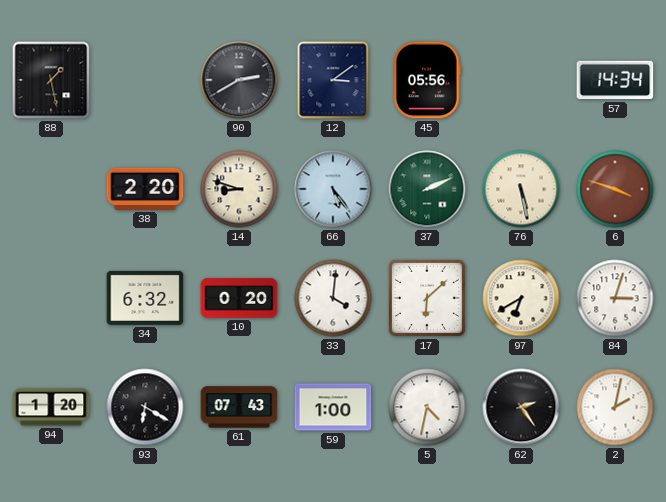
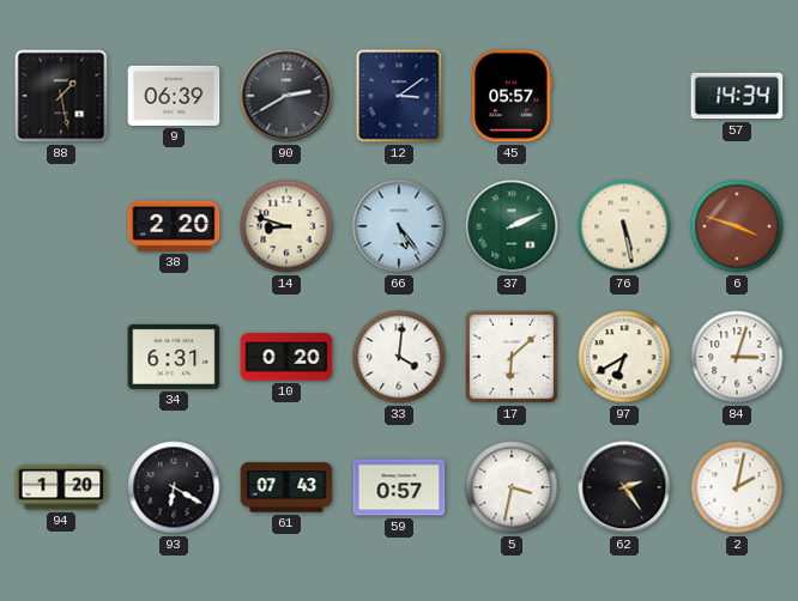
9: none -> 06:39
45: 05:56 -> 05:57
34: 6:32 -> 6:31
59: 1:00 -> 0:57
5: 4:32 -> 3:32
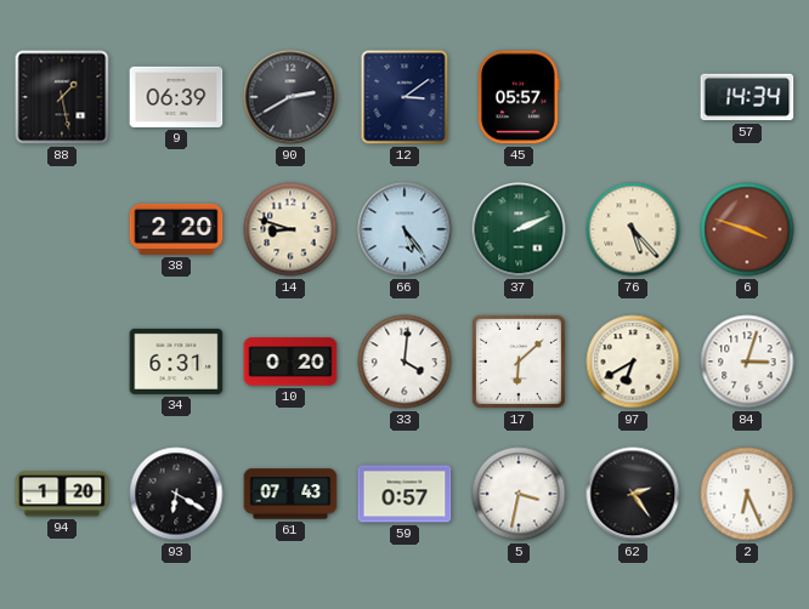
76: 5:28 -> 5:23
2: 2:02 -> 6:26
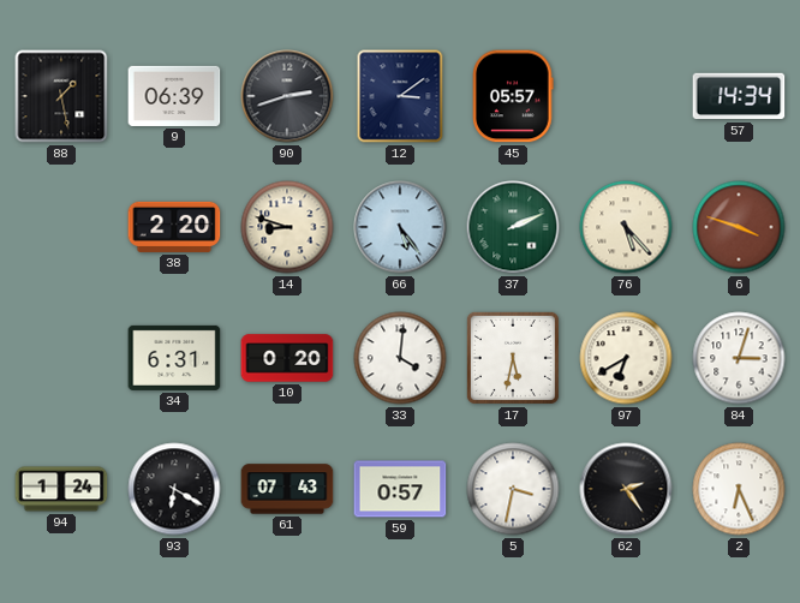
90: 2:40 -> 2:42
17: 6:08 -> 5:32
94: 1:20 -> 1:24
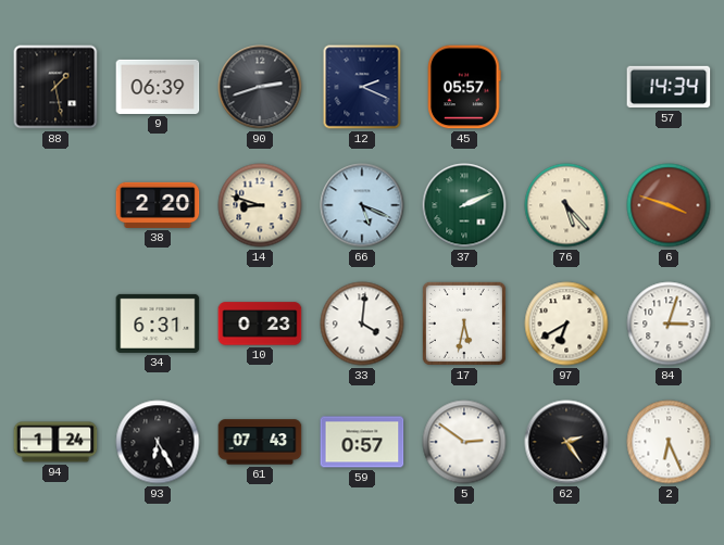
12: 3:09 -> 2:19
66: 5:24 -> 5:19
10: 0:20 -> 0:23
93: 6:20 -> 6:25
5: 3:32 -> 2:51
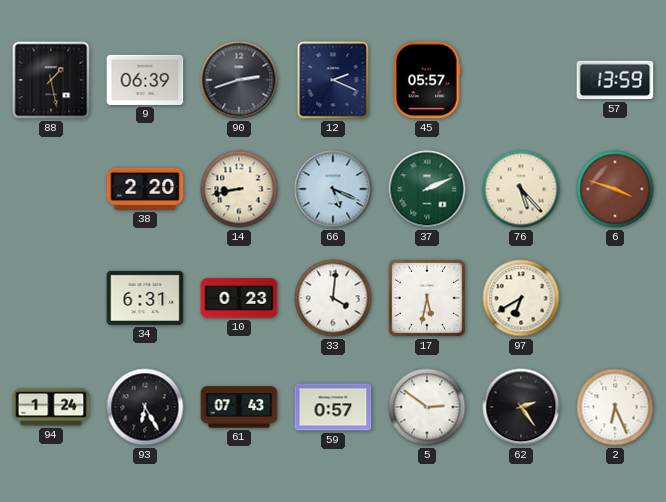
57: 14:34 -> 13:59
14: 8:48 -> 8:43
84: 3:03 -> none
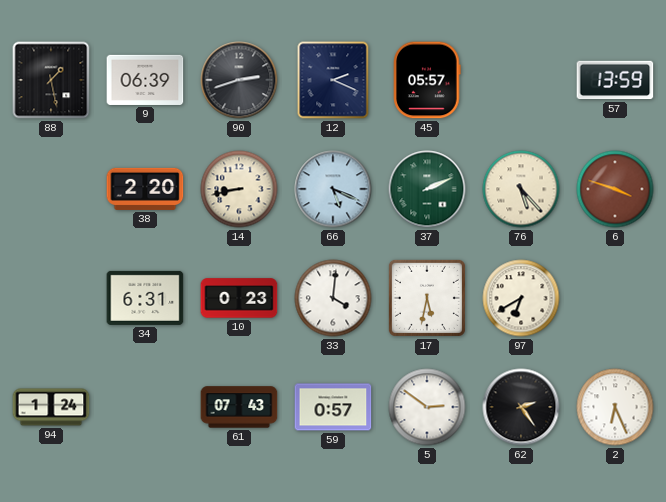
93: 6:25 -> none
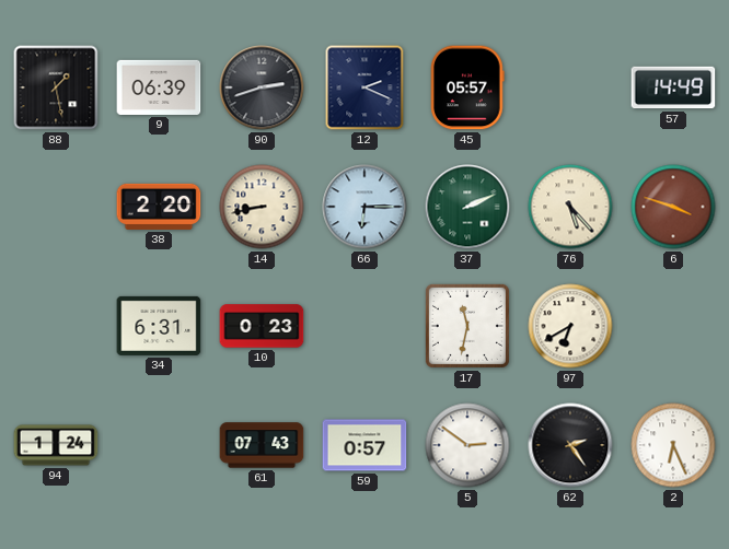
57: 13:59 -> 14:49
66: 5:19 -> 6:15
33: 4:01 -> none
17: 5:32 -> 11:32
